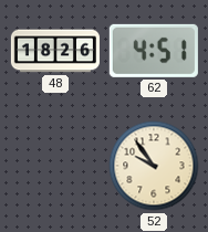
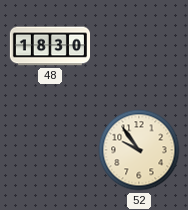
48: 18:26 -> 18:30
62: 4:51 -> none
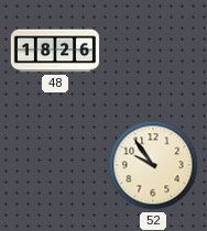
48: 18:30 -> 18:26
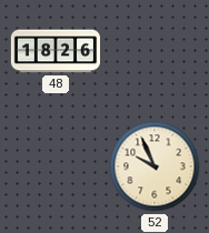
52: 9:54 -> 9:56
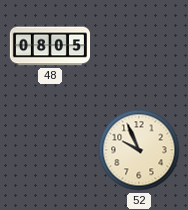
48: 18:26 -> 08:05
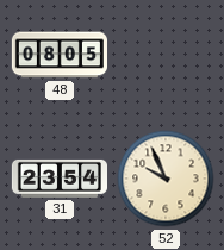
31: none -> 23:54
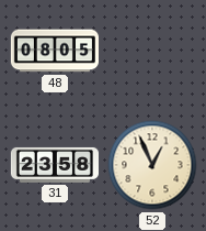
31: 23:54 -> 23:58
52: 9:56 -> 12:56
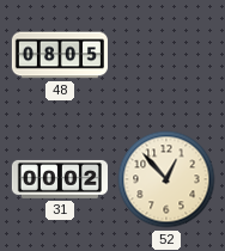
31: 23:58 -> 00:02
52: 12:56 -> 12:53
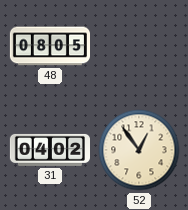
31: 00:02 -> 04:02
52: 12:53 -> 12:54
